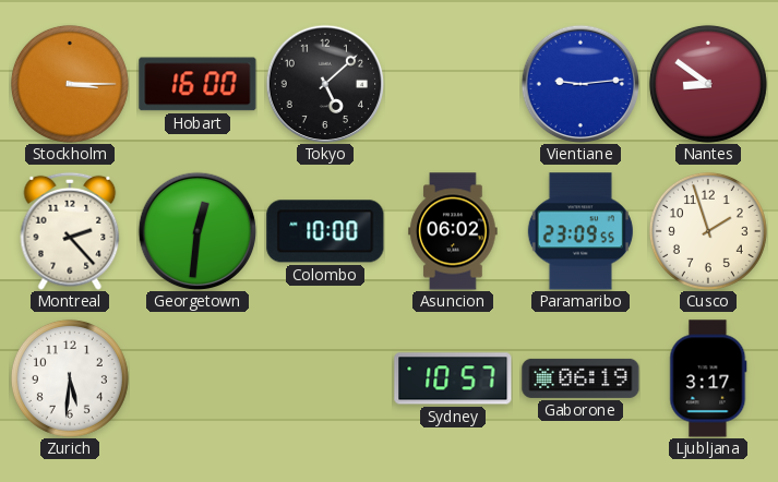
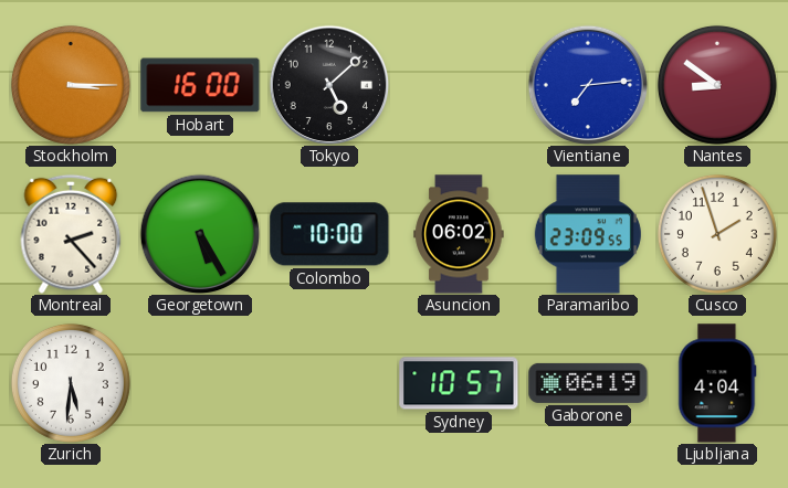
Vientiane: 9:14 -> 7:14
Georgetown: 12:31 -> 5:25
Ljubljana: 3:17 -> 4:04
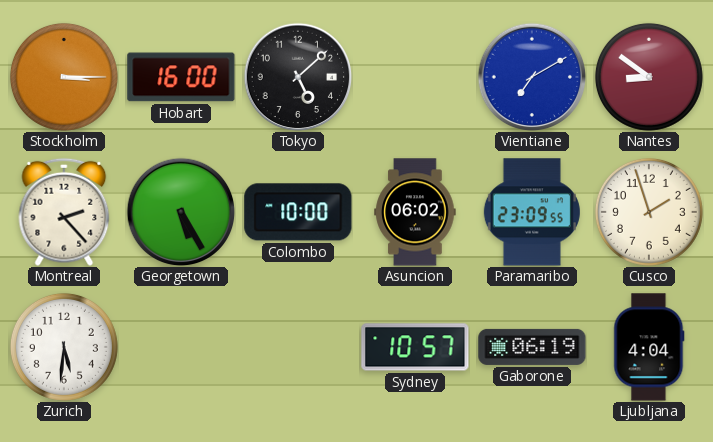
Vientiane: 7:14 -> 7:10
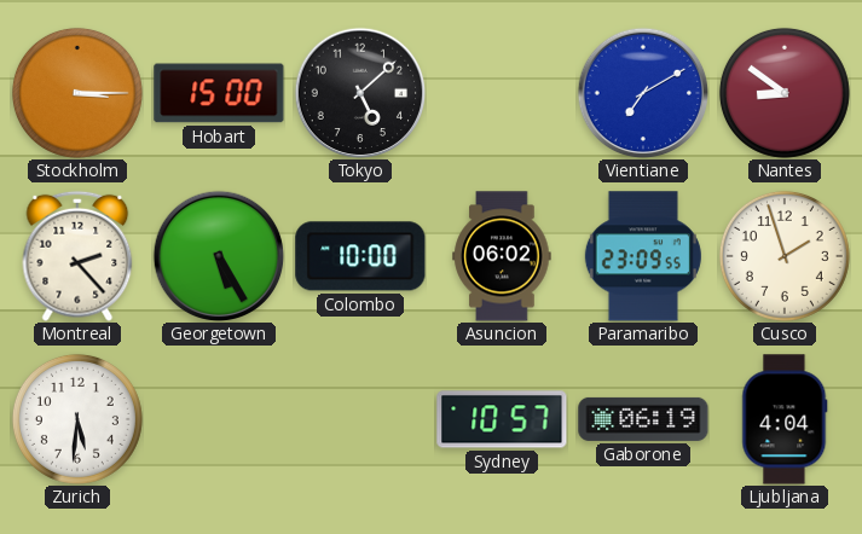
Hobart: 16:00 -> 15:00
